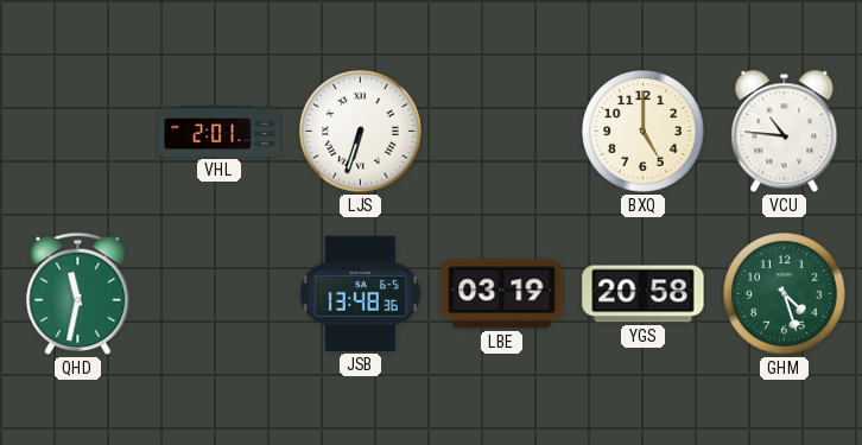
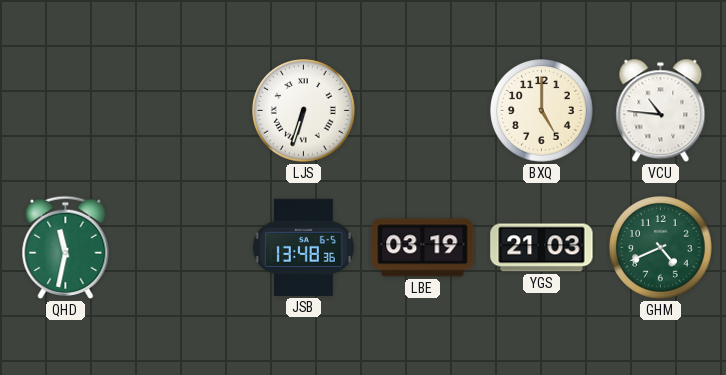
VHL: 2:01 -> none
YGS: 20:58 -> 21:03
GHM: 4:27 -> 4:41
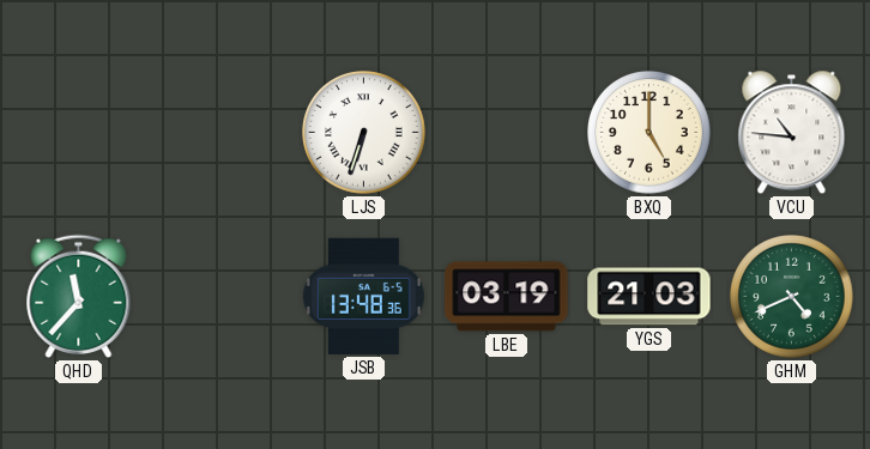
QHD: 11:32 -> 11:37
